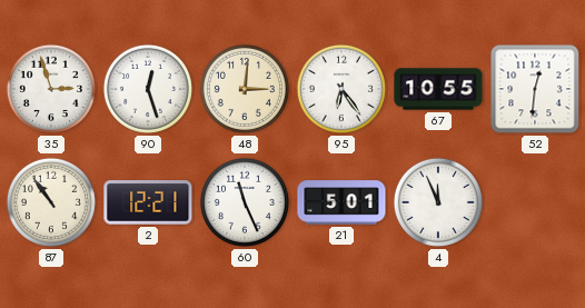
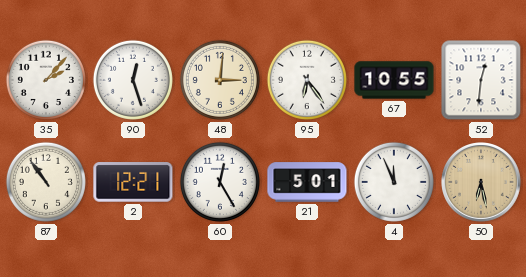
35: 2:57 -> 2:07
60: 11:26 -> 12:25
50: none -> 6:28
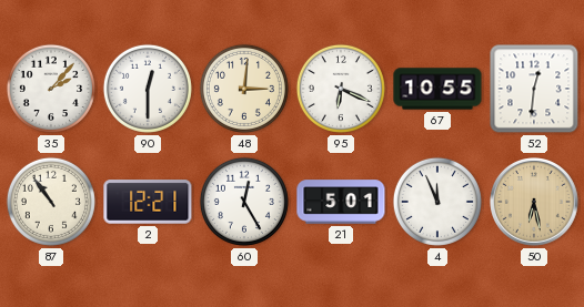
90: 12:27 -> 12:30
95: 6:24 -> 6:19
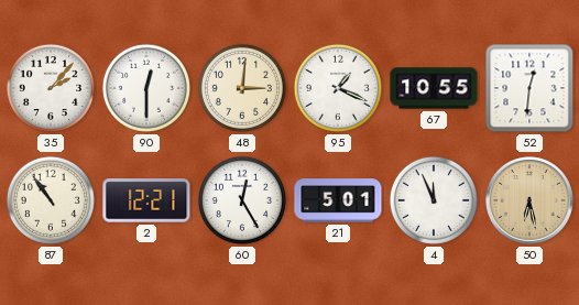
95: 6:19 -> 1:19
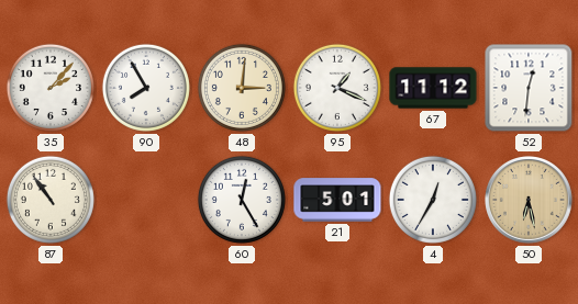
90: 12:30 -> 7:55
67: 10:55 -> 11:12
2: 12:21 -> none
4: 11:56 -> 12:35
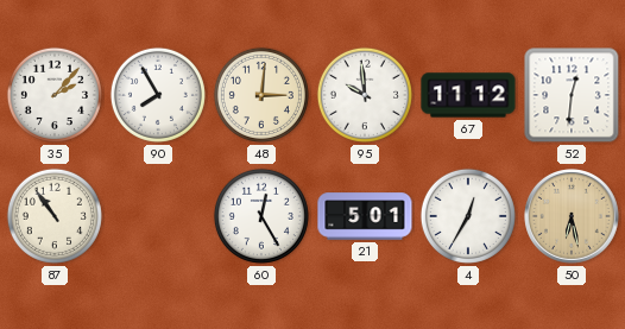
95: 1:19 -> 9:59
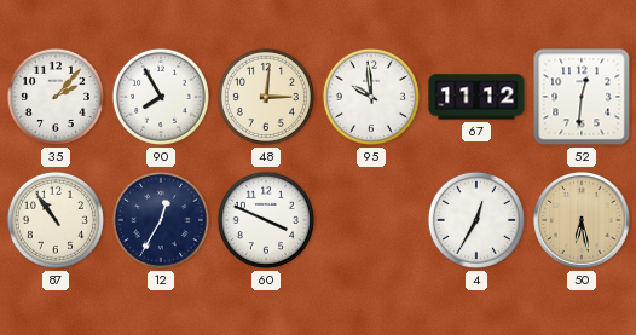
12: none -> 12:35
60: 12:25 -> 3:49
21: 5:01 -> none
